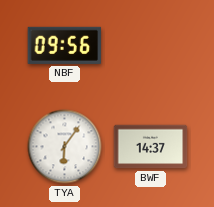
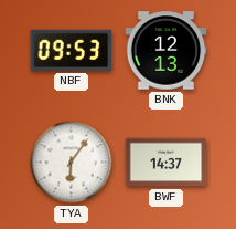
NBF: 09:56 -> 09:53
BNK: none -> 12:13
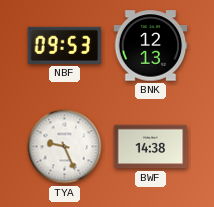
TYA: 6:06 -> 9:26
BWF: 14:37 -> 14:38
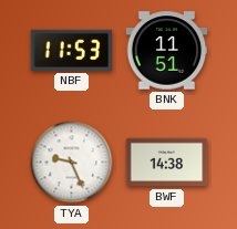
NBF: 09:53 -> 11:53
BNK: 12:13 -> 11:51
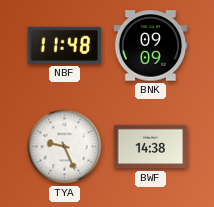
NBF: 11:53 -> 11:48
BNK: 11:51 -> 09:09
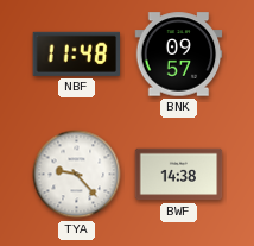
BNK: 09:09 -> 09:57
TYA: 9:26 -> 9:23
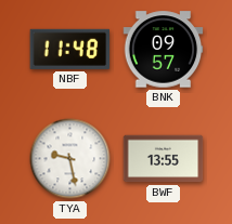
TYA: 9:23 -> 9:28
BWF: 14:38 -> 13:55
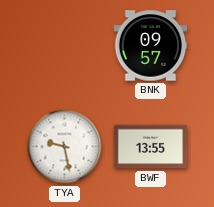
NBF: 11:48 -> none
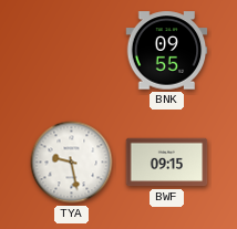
BNK: 09:57 -> 09:55
BWF: 13:55 -> 09:15
